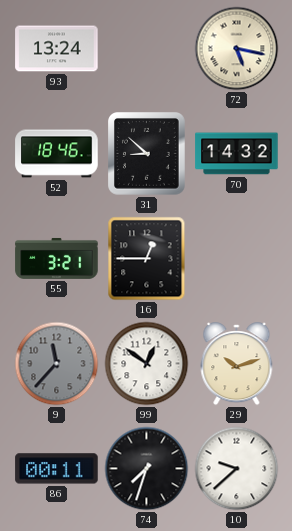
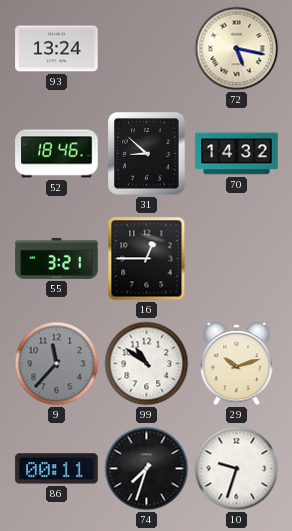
99: 12:51 -> 10:51
10: 9:38 -> 9:33
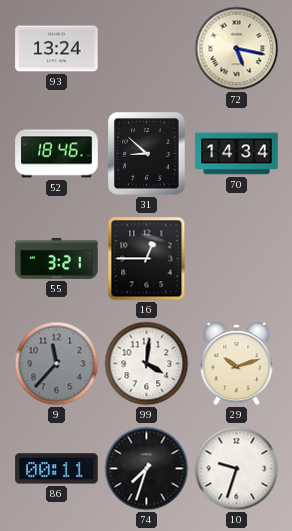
70: 14:32 -> 14:34
99: 10:51 -> 4:01
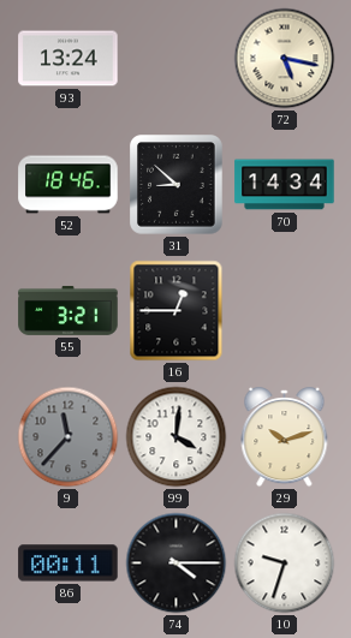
74: 7:33 -> 4:15
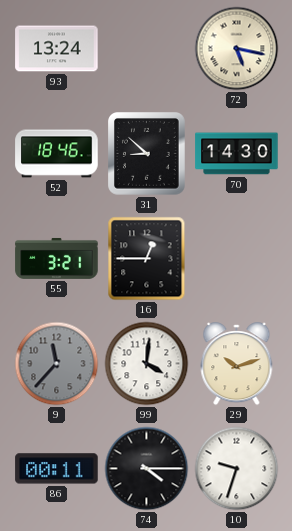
70: 14:34 -> 14:30
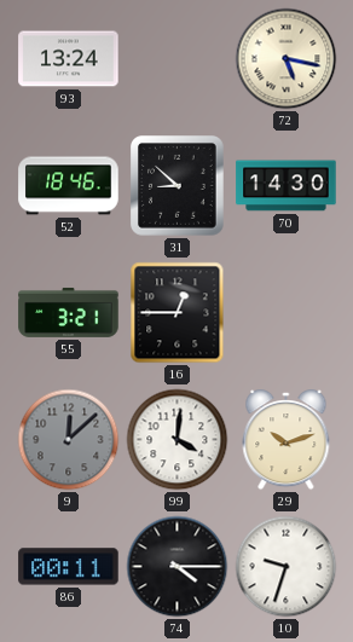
9: 11:37 -> 12:08
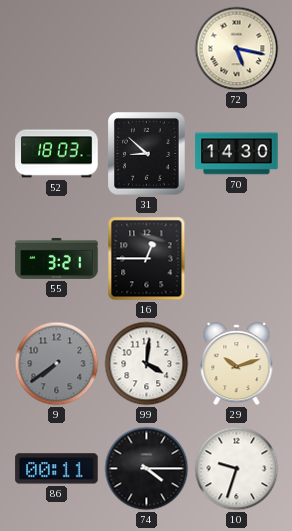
93: 13:24 -> none
52: 18:46 -> 18:03
9: 12:08 -> 7:39
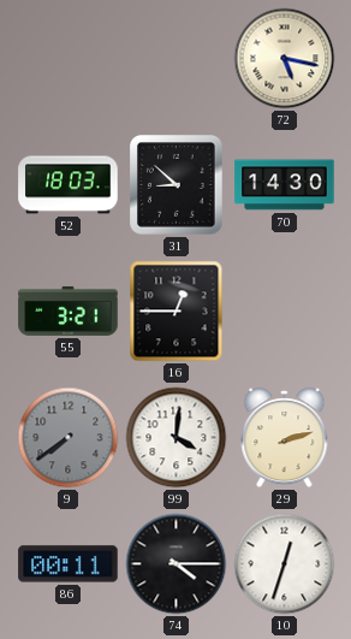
29: 10:12 -> 2:12
10: 9:33 -> 12:33
